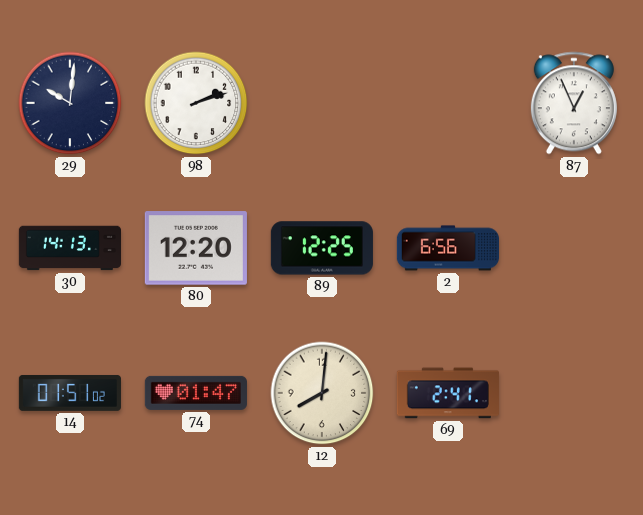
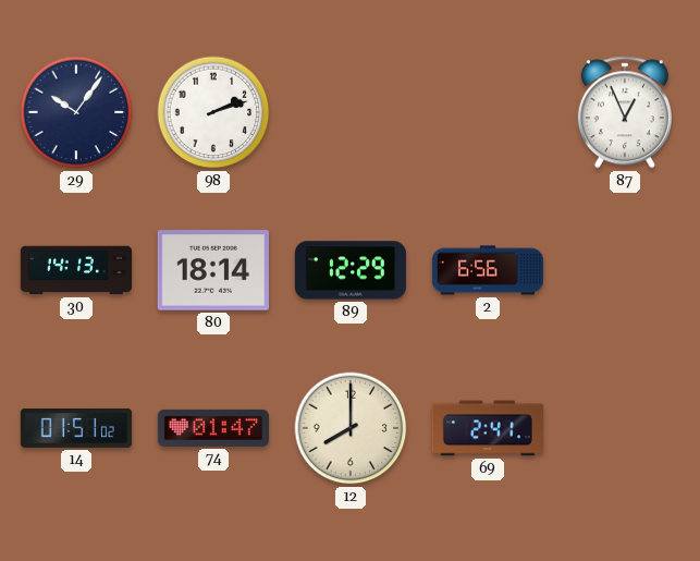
29: 10:01 -> 10:06
80: 12:20 -> 18:14
89: 12:25 -> 12:29
12: 8:01 -> 8:00
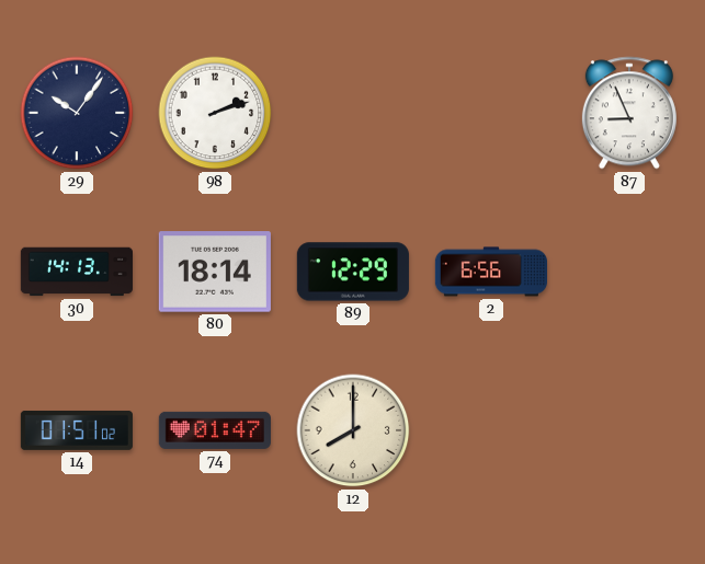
87: 12:56 -> 8:56
69: 2:41 -> none
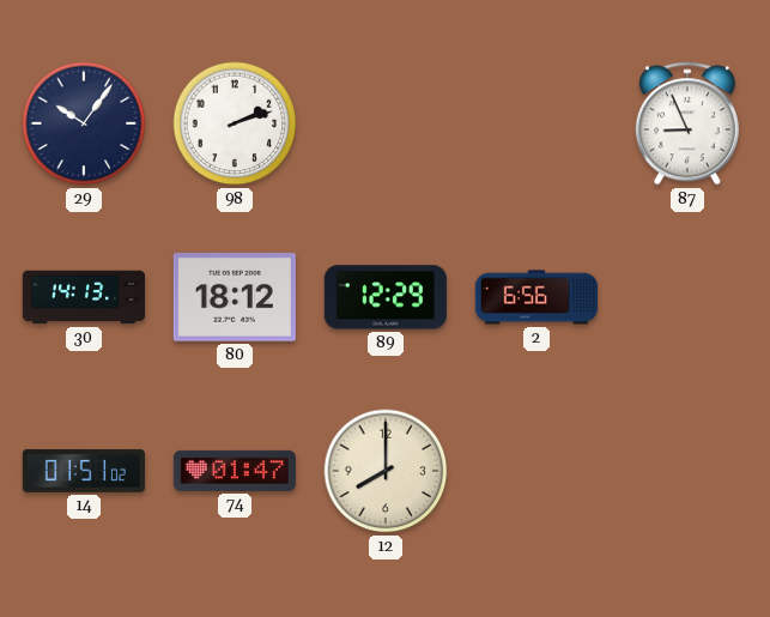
80: 18:14 -> 18:12
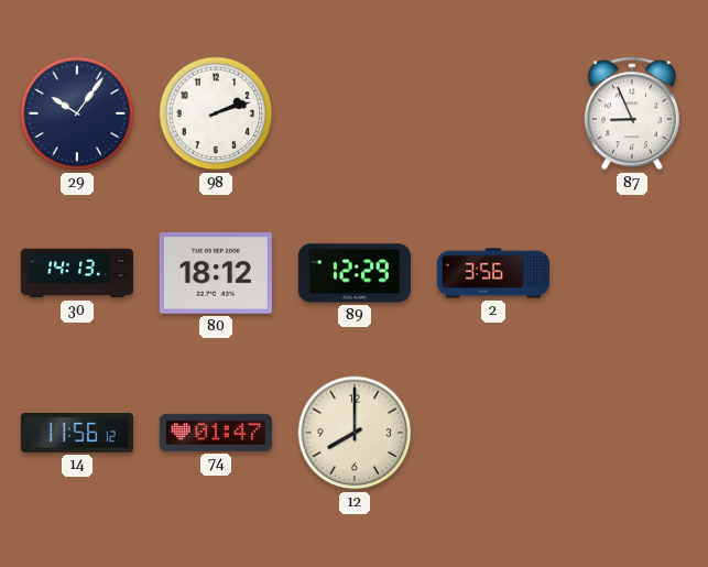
2: 6:56 -> 3:56
14: 01:51 -> 11:56
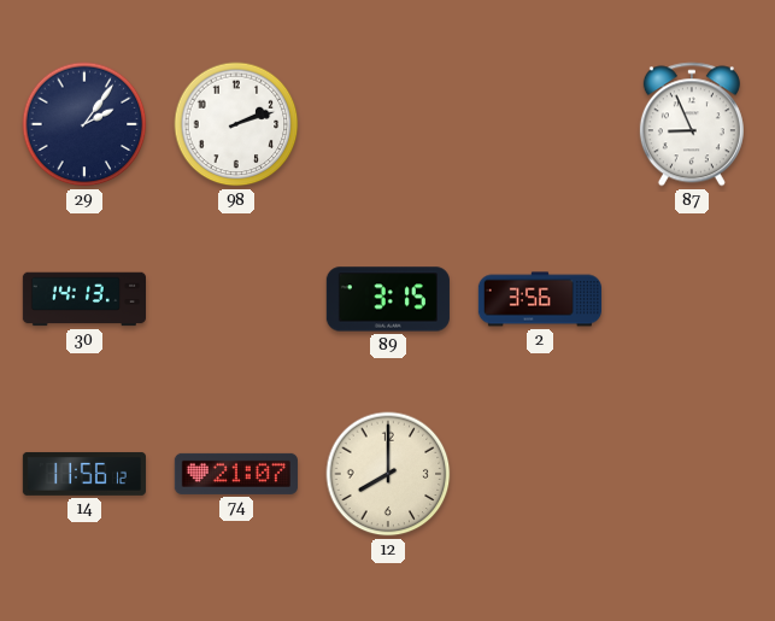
29: 10:06 -> 2:06
80: 18:12 -> none
89: 12:29 -> 3:15
74: 01:47 -> 21:07
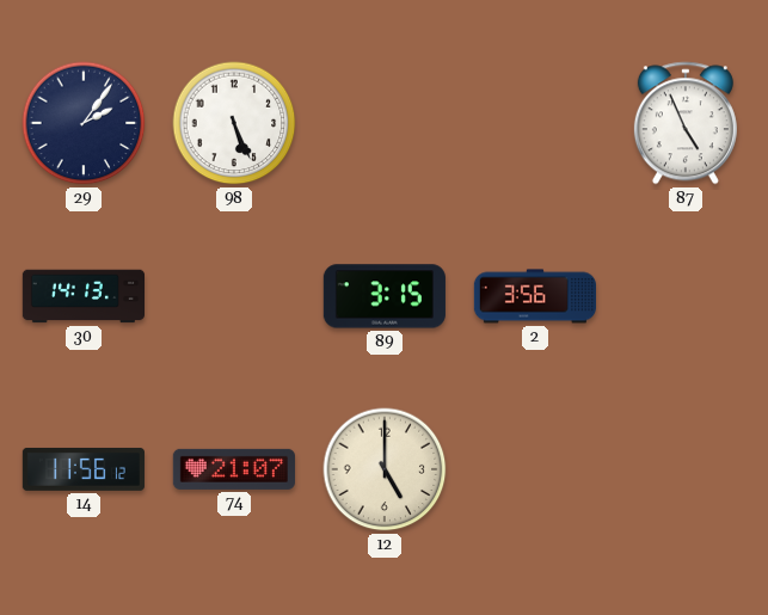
98: 2:12 -> 5:26
87: 8:56 -> 4:56
12: 8:00 -> 5:00
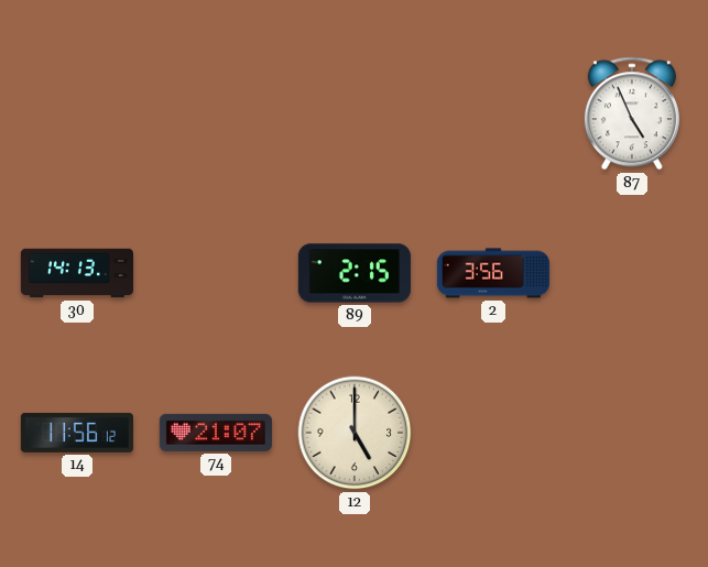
29: 2:06 -> none
98: 5:26 -> none
89: 3:15 -> 2:15
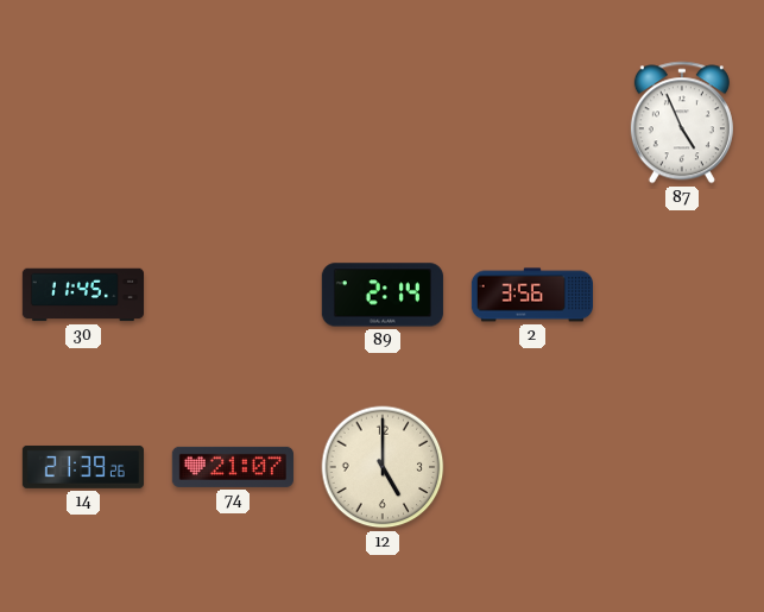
30: 14:13 -> 11:45
89: 2:15 -> 2:14
14: 11:56 -> 21:39
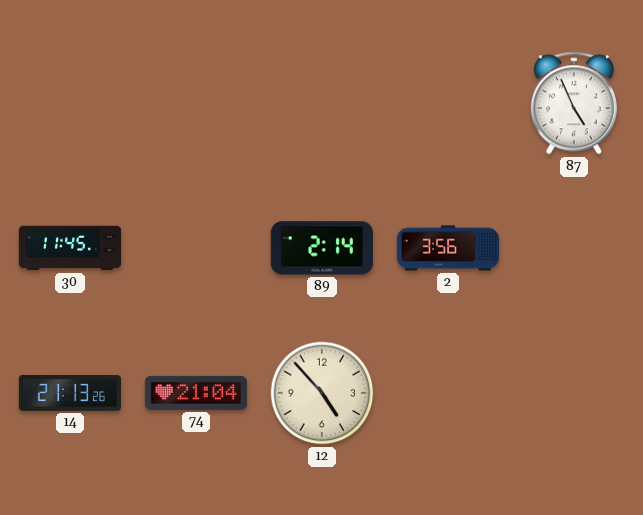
14: 21:39 -> 21:13
74: 21:07 -> 21:04
12: 5:00 -> 4:53
